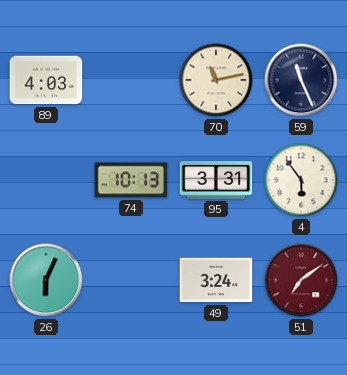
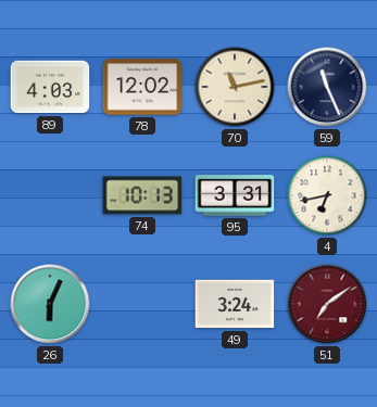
78: none -> 12:02
4: 5:54 -> 6:43
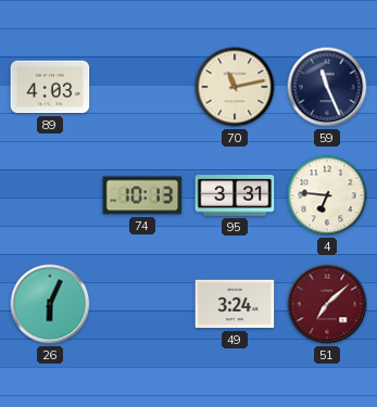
78: 12:02 -> none
4: 6:43 -> 6:46
51: 7:09 -> 7:08
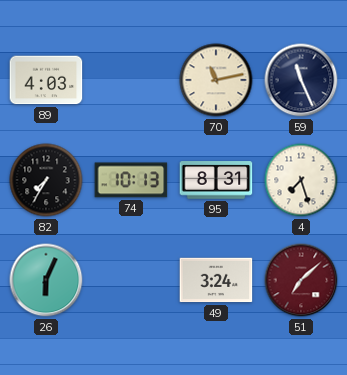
82: none -> 7:35
95: 3:31 -> 8:31
4: 6:46 -> 7:27
